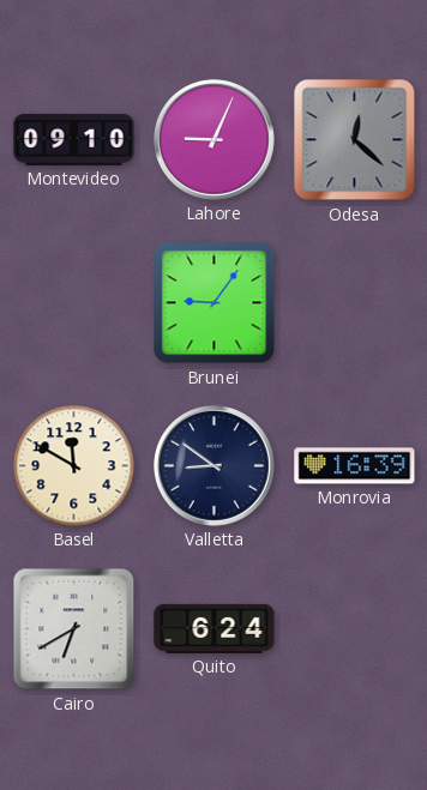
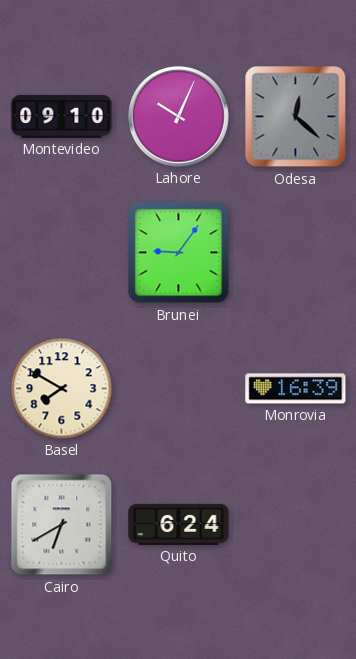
Lahore: 9:04 -> 10:04
Basel: 11:50 -> 7:50
Valletta: 8:51 -> none
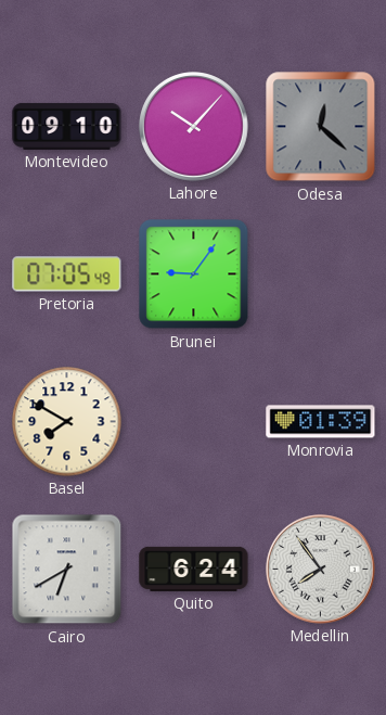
Lahore: 10:04 -> 10:07
Pretoria: none -> 07:05
Monrovia: 16:39 -> 01:39
Medellin: none -> 7:54
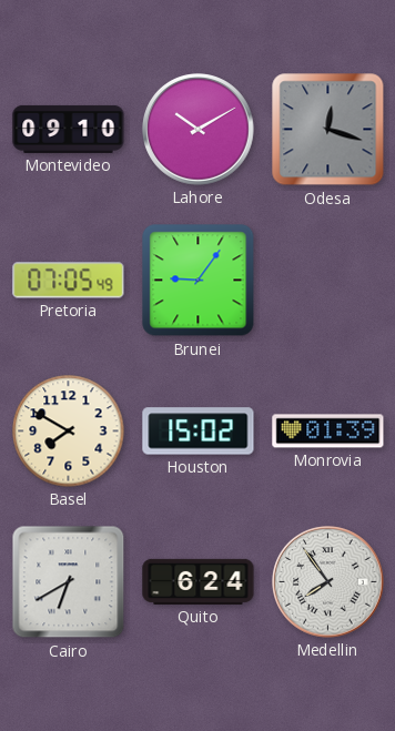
Lahore: 10:07 -> 10:10
Odesa: 12:22 -> 12:18
Houston: none -> 15:02
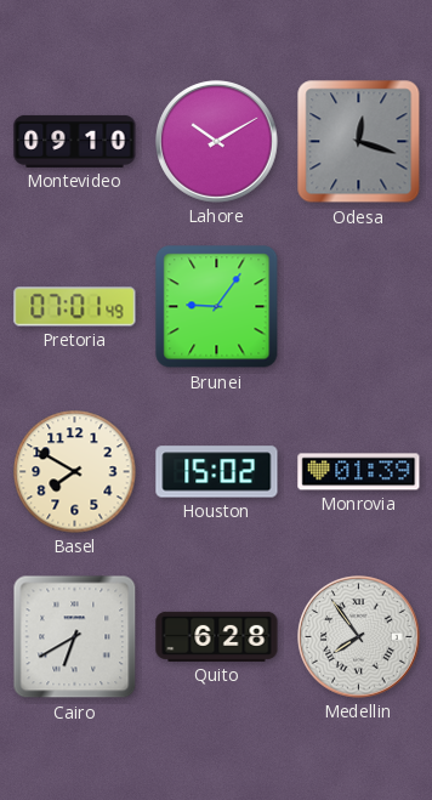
Pretoria: 07:05 -> 07:01
Quito: 6:24 -> 6:28
